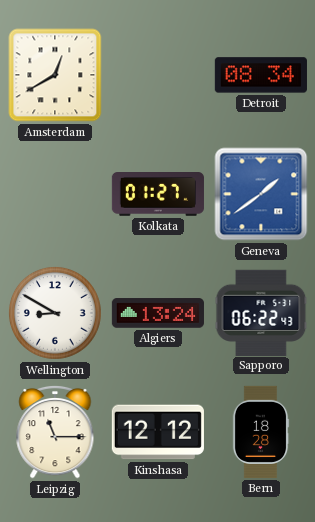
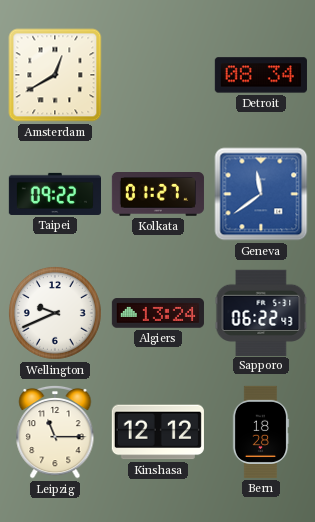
Taipei: none -> 09:22
Geneva: 1:39 -> 11:39
Wellington: 8:50 -> 9:41
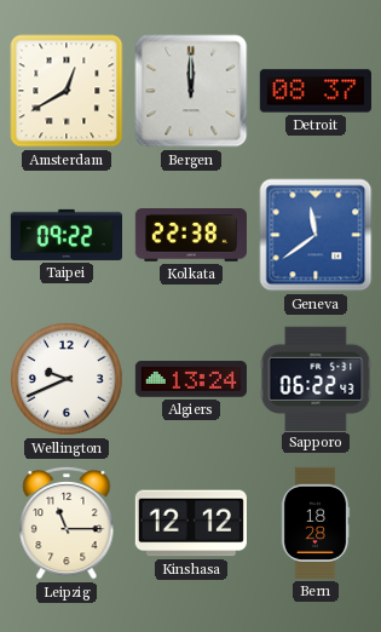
Bergen: none -> 12:00
Detroit: 08:34 -> 08:37
Kolkata: 01:27 -> 22:38
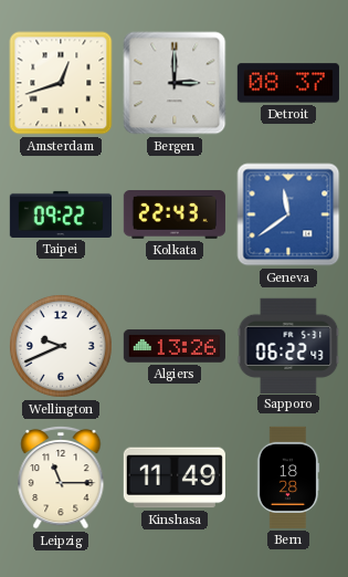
Amsterdam: 12:40 -> 12:42
Bergen: 12:00 -> 3:00
Kolkata: 22:38 -> 22:43
Algiers: 13:24 -> 13:26
Kinshasa: 12:12 -> 11:49
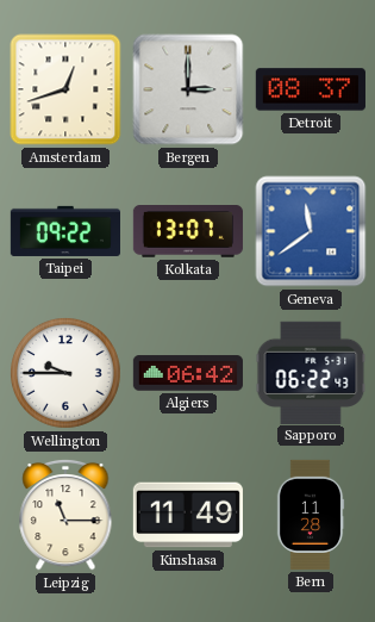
Kolkata: 22:43 -> 13:07
Wellington: 9:41 -> 9:45
Algiers: 13:26 -> 06:42
Bern: 18:28 -> 11:28
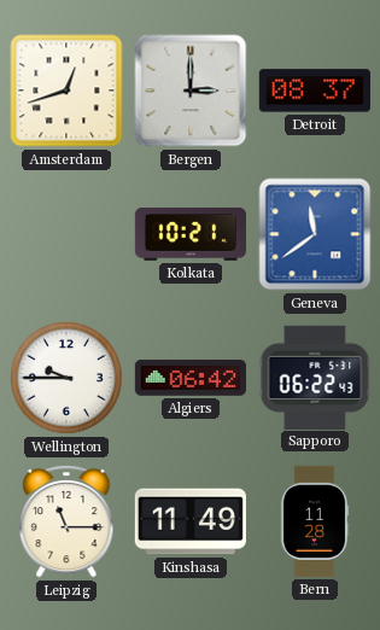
Taipei: 09:22 -> none
Kolkata: 13:07 -> 10:21
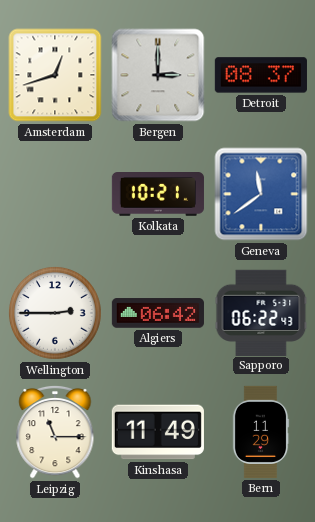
Wellington: 9:45 -> 2:45
Bern: 11:28 -> 11:29
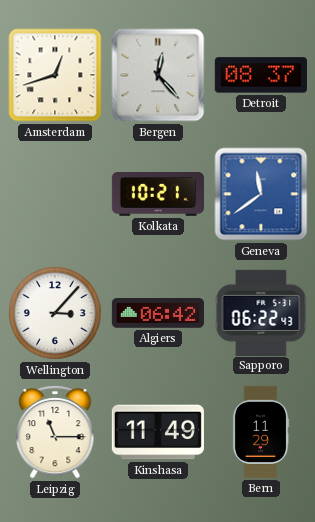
Bergen: 3:00 -> 12:23
Wellington: 2:45 -> 3:07
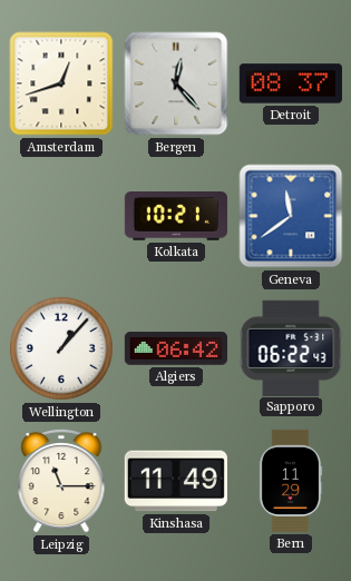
Wellington: 3:07 -> 1:07
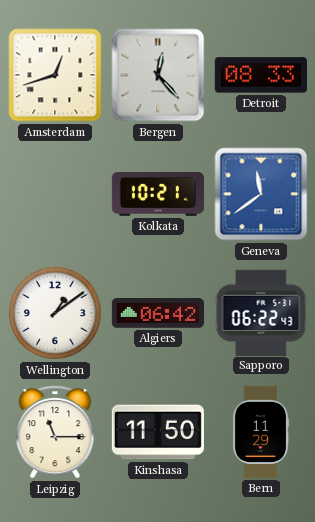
Detroit: 08:37 -> 08:33
Wellington: 1:07 -> 1:09
Kinshasa: 11:49 -> 11:50
